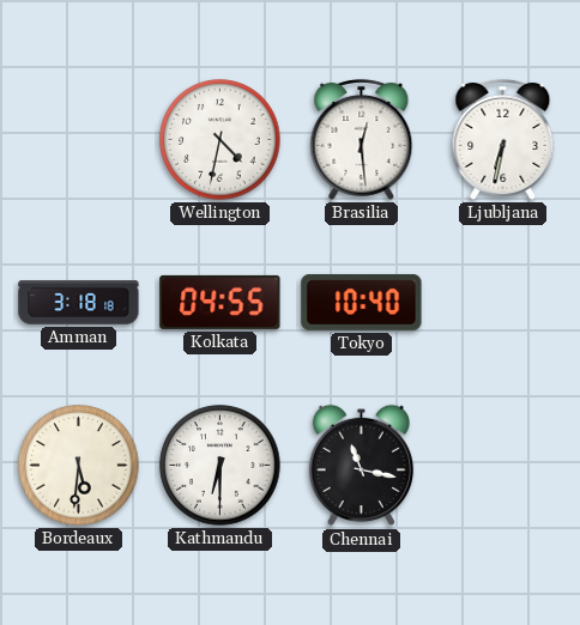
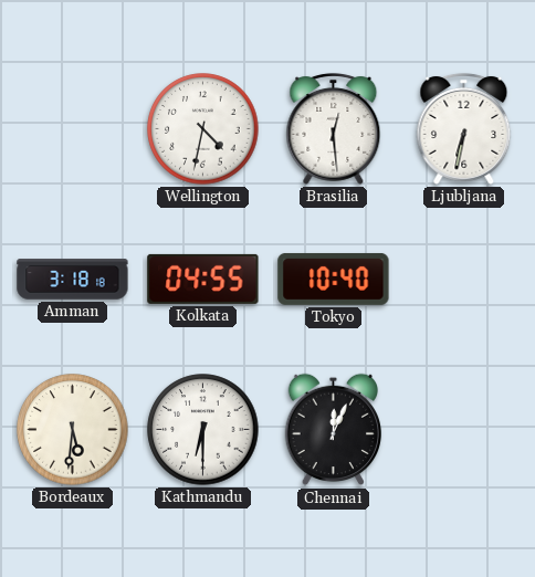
Chennai: 11:17 -> 12:04
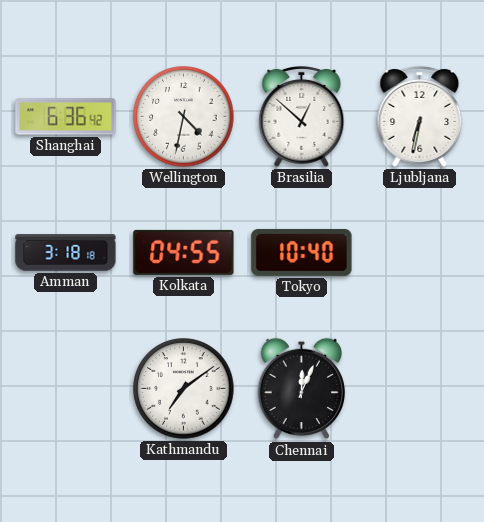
Shanghai: none -> 6:36
Brasilia: 12:29 -> 12:52
Bordeaux: 5:31 -> none
Kathmandu: 6:30 -> 7:09
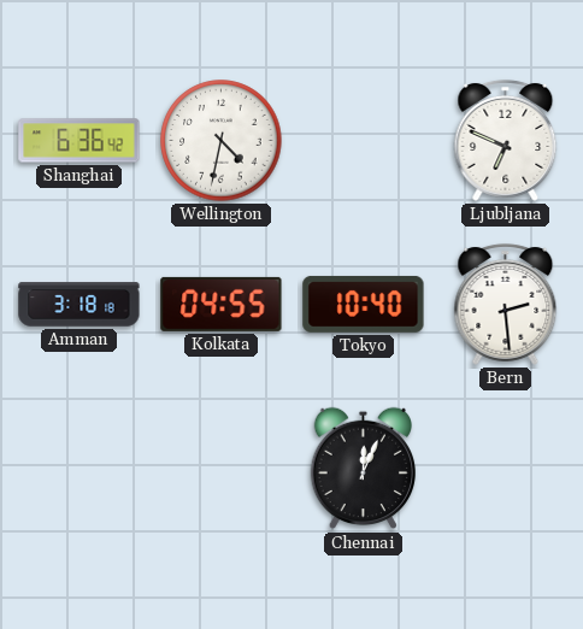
Brasilia: 12:52 -> none
Ljubljana: 6:32 -> 6:49
Bern: none -> 2:29
Kathmandu: 7:09 -> none
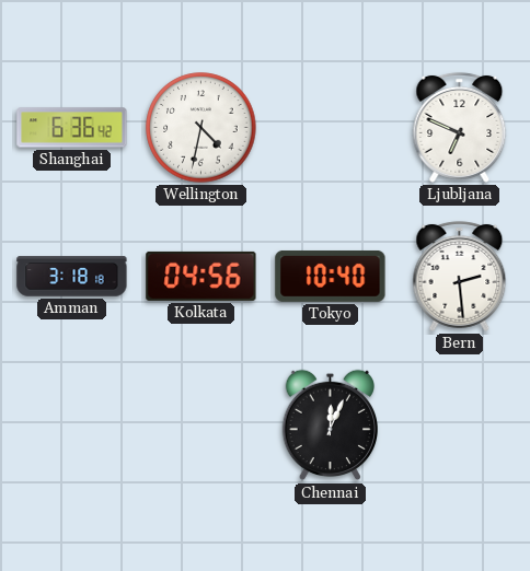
Kolkata: 04:55 -> 04:56
